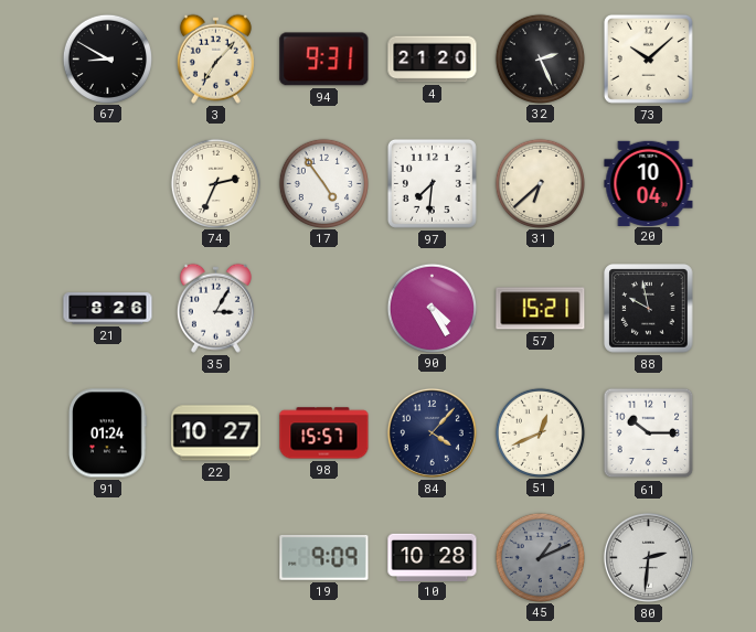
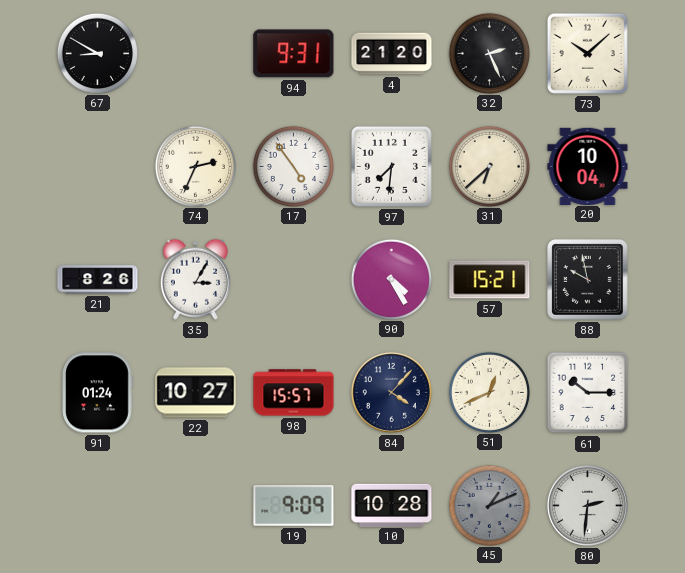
3: 7:07 -> none
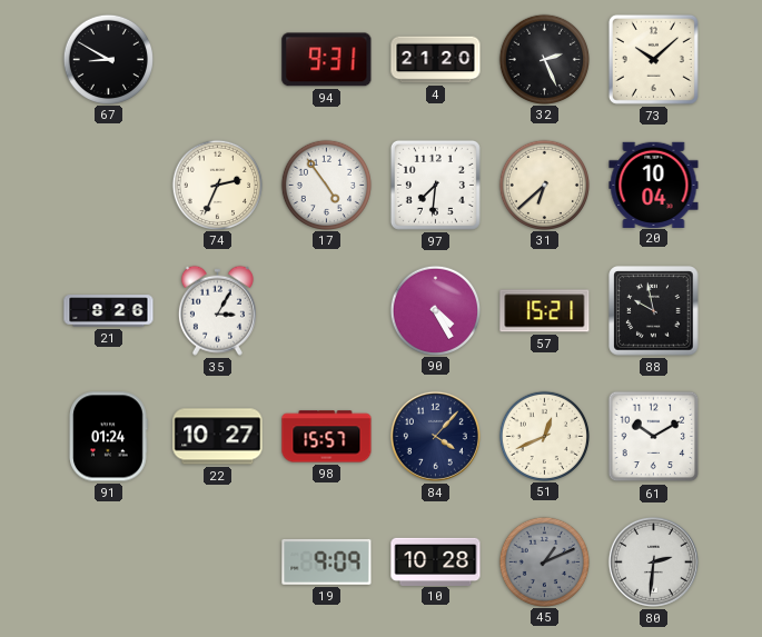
61: 10:15 -> 10:10
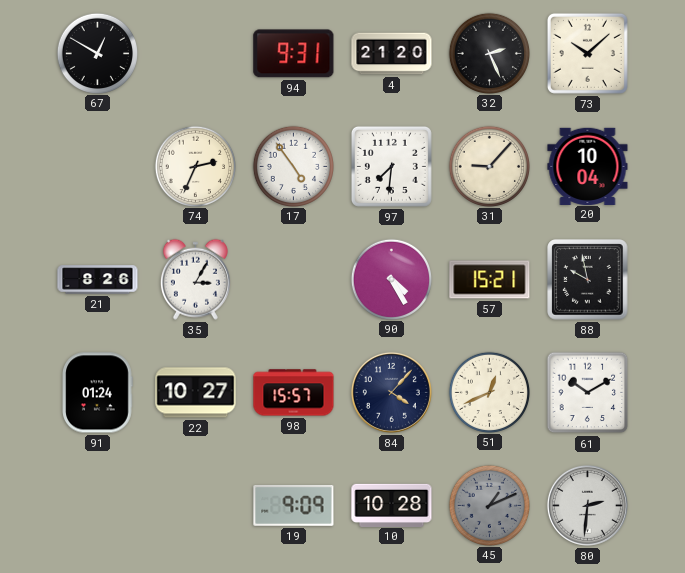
67: 8:50 -> 12:50
31: 6:38 -> 9:07
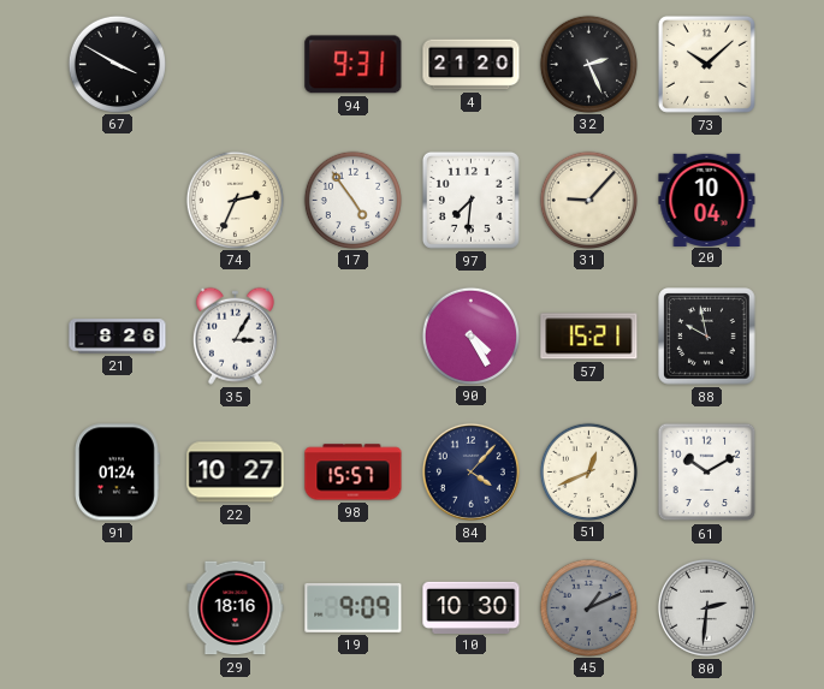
67: 12:50 -> 3:50
29: none -> 18:16
10: 10:28 -> 10:30
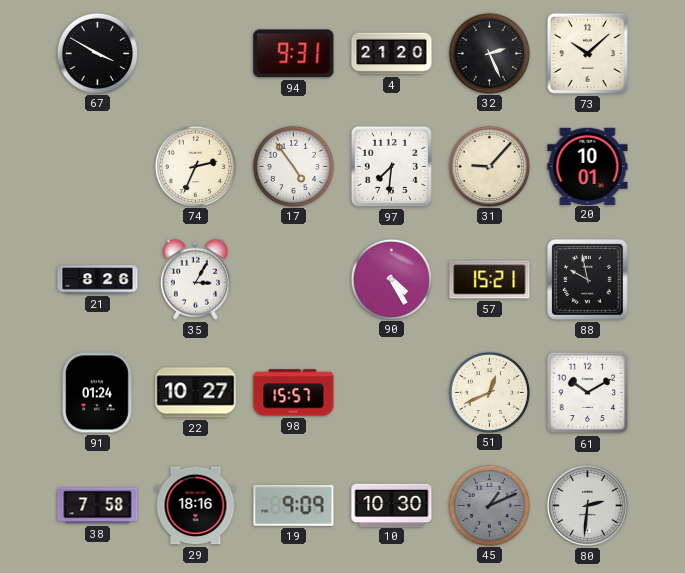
20: 10:04 -> 10:01
84: 4:07 -> none
38: none -> 7:58
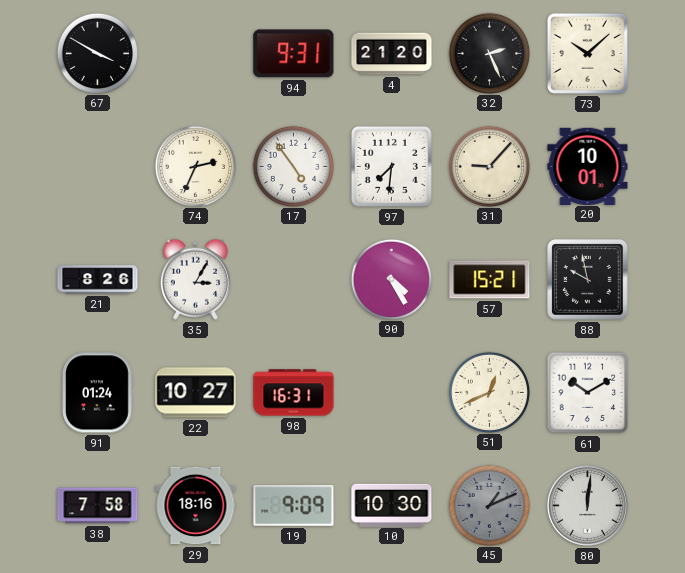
98: 15:57 -> 16:31
80: 2:31 -> 12:01
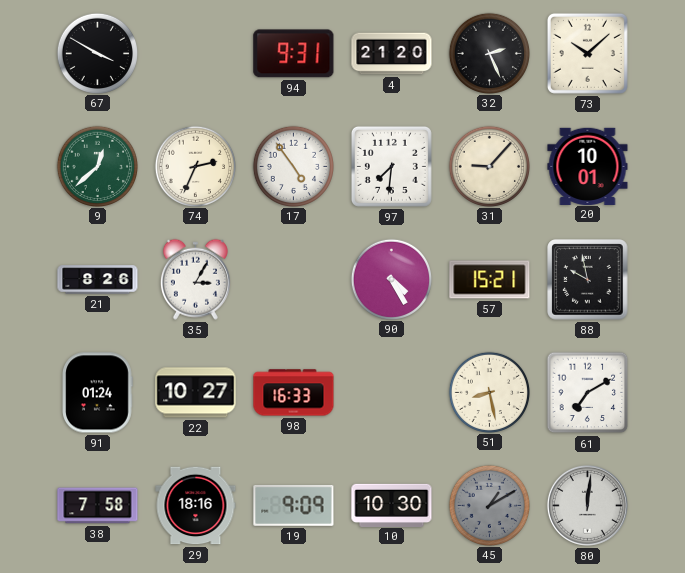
9: none -> 12:38
98: 16:31 -> 16:33
51: 12:41 -> 8:28
61: 10:10 -> 7:10
45: 1:11 -> 1:10
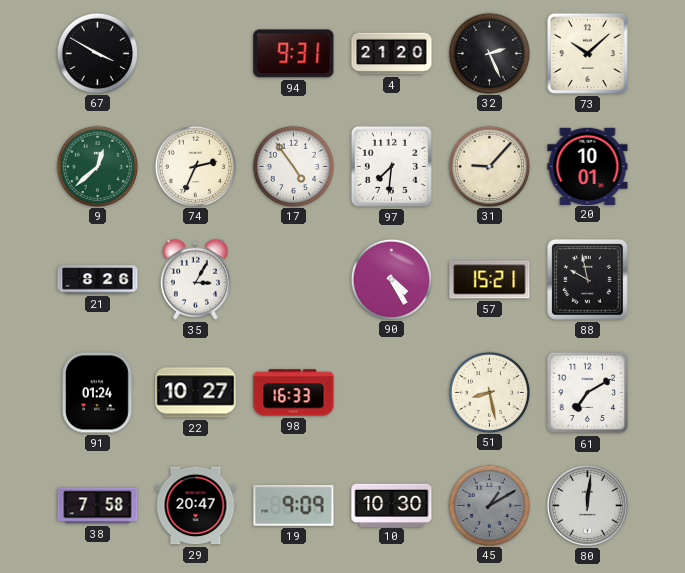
29: 18:16 -> 20:47
